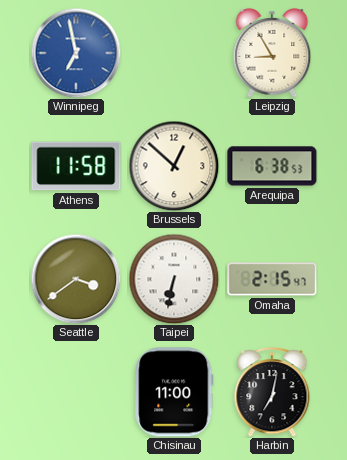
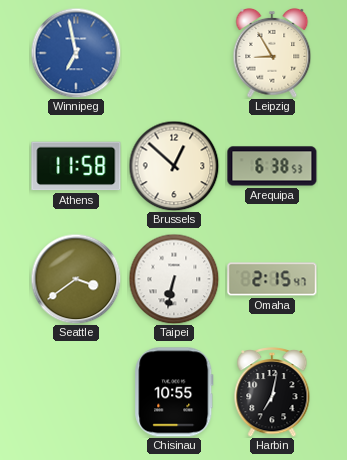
Chisinau: 11:00 -> 10:55
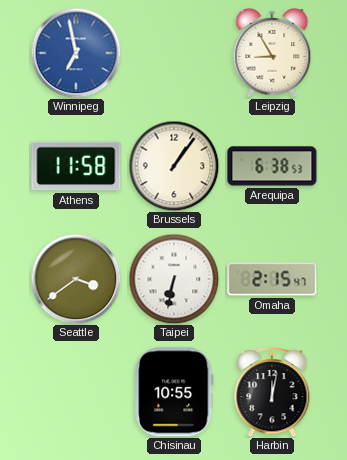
Brussels: 12:52 -> 1:06
Harbin: 7:02 -> 12:02
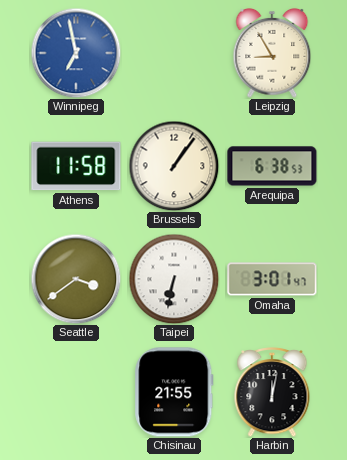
Omaha: 2:15 -> 3:01
Chisinau: 10:55 -> 21:55
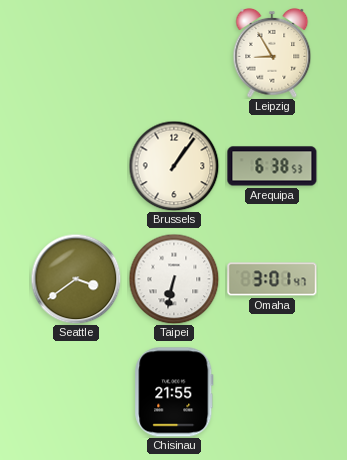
Winnipeg: 6:58 -> none
Athens: 11:58 -> none
Harbin: 12:02 -> none
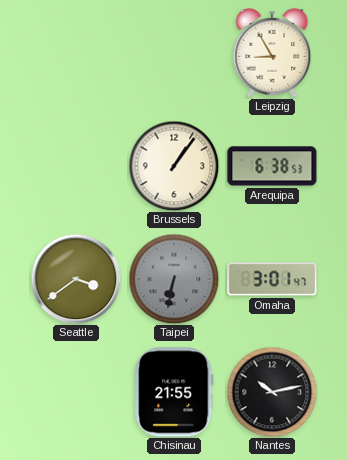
Taipei dial: white -> grey
Nantes: none -> 10:13
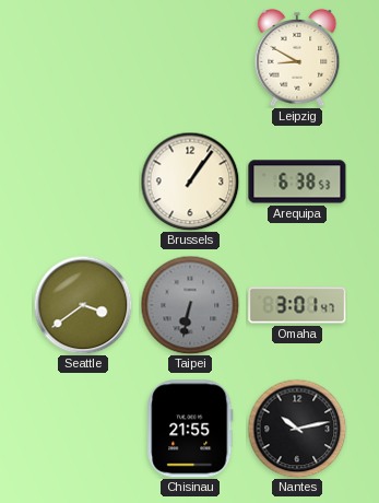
Leipzig: 8:55 -> 8:50
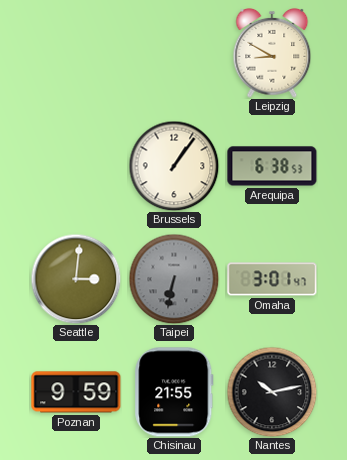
Seattle: 3:39 -> 3:01
Poznan: none -> 9:59
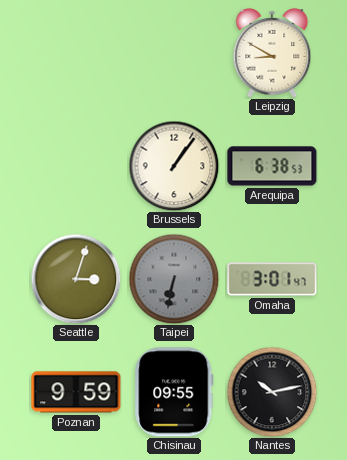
Seattle: 3:01 -> 3:03
Chisinau: 21:55 -> 09:55
